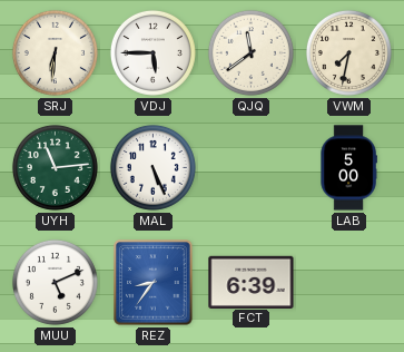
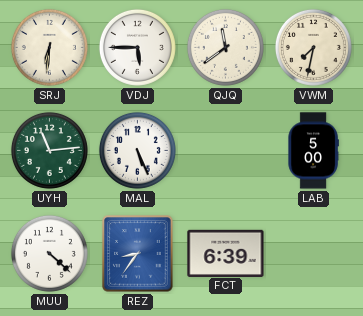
MUU: 5:11 -> 4:22
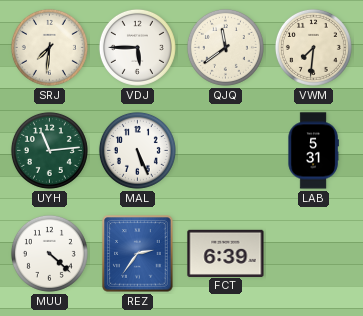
SRJ: 6:31 -> 7:31
VWM: 7:32 -> 7:31
LAB: 5:00 -> 5:31
REZ: 8:36 -> 2:36
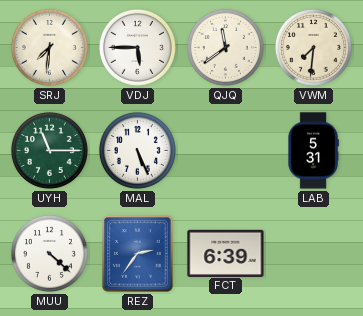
UYH: 11:14 -> 11:15
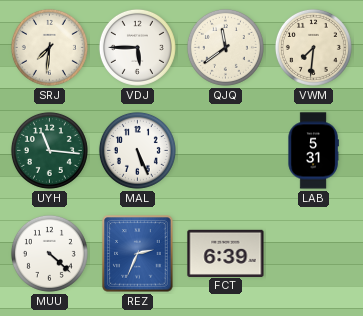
UYH: 11:15 -> 11:16
REZ: 2:36 -> 2:34
